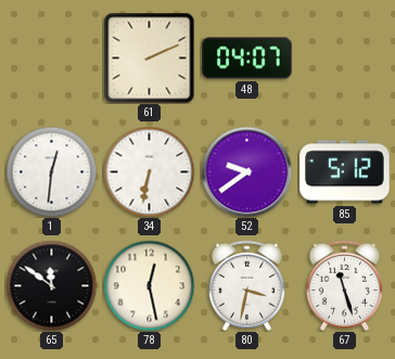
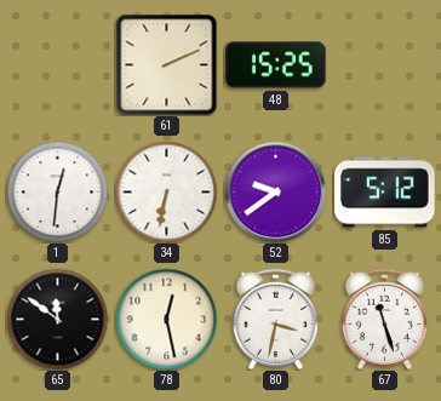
48: 04:07 -> 15:25
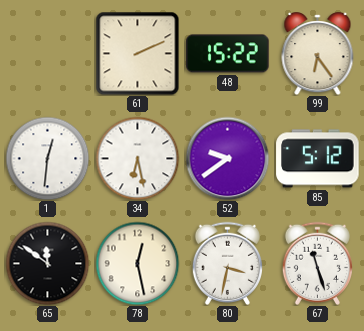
48: 15:25 -> 15:22
99: none -> 6:24
34: 6:32 -> 6:28
